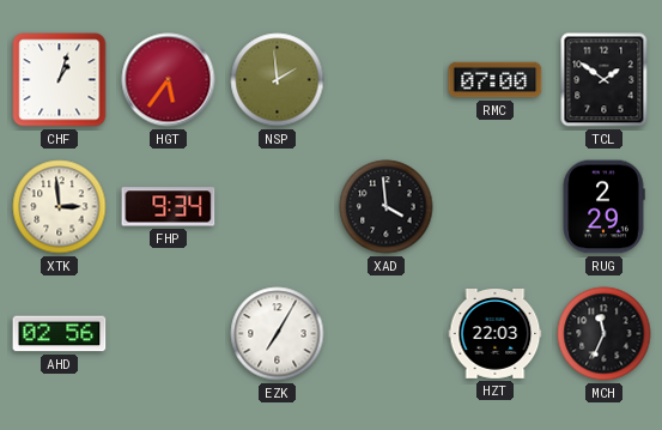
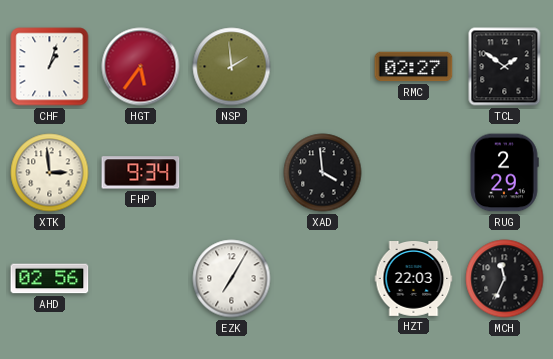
RMC: 07:00 -> 02:27
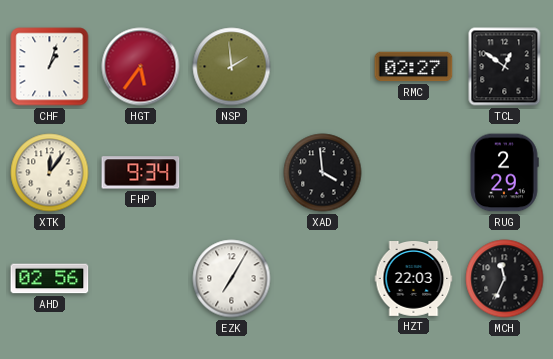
TCL: 1:51 -> 12:51
XTK: 2:59 -> 12:06
